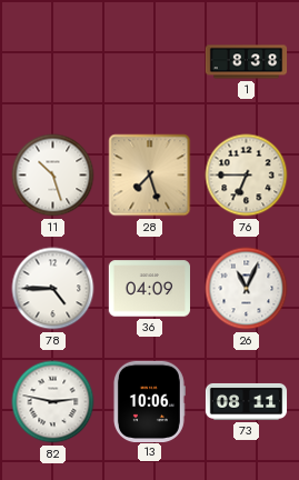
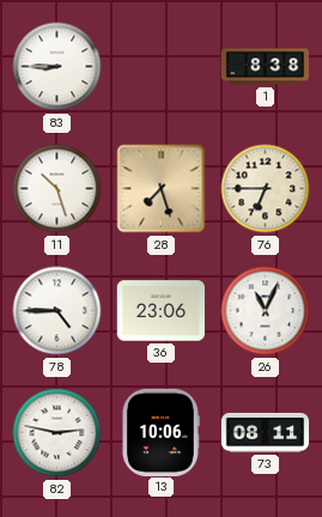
83: none -> 8:45
36: 04:09 -> 23:06
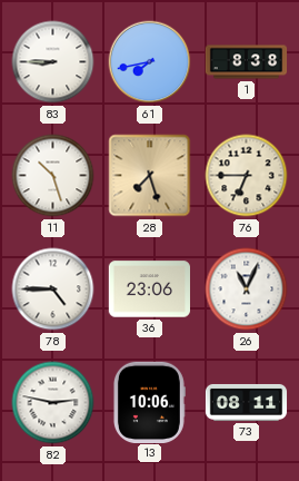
61: none -> 7:43
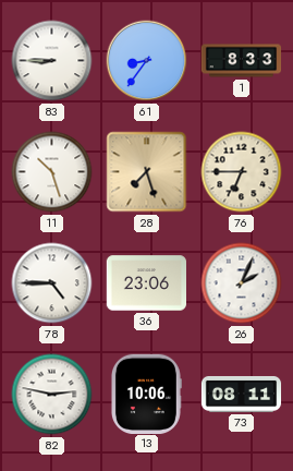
61: 7:43 -> 8:36
1: 8:38 -> 8:33
26: 11:04 -> 2:04
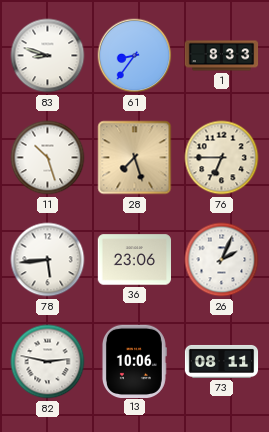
83: 8:45 -> 8:48
78: 4:45 -> 5:44
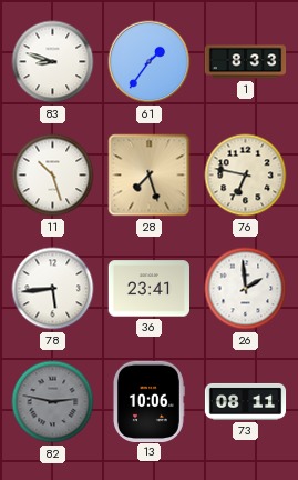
61: 8:36 -> 1:36
76: 6:45 -> 6:47
36: 23:06 -> 23:41
26: 2:04 -> 1:59
82 dial: white -> grey
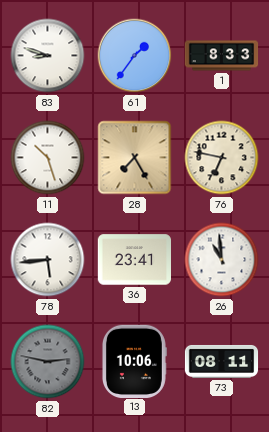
28: 7:27 -> 7:25
26: 1:59 -> 10:59
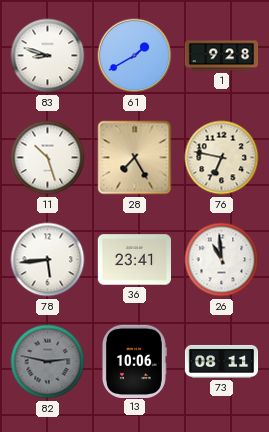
61: 1:36 -> 1:40
1: 8:33 -> 9:28
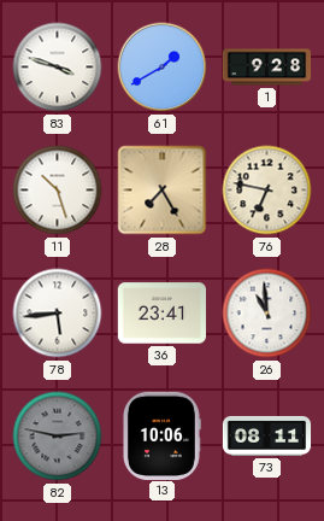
83: 8:48 -> 3:48
